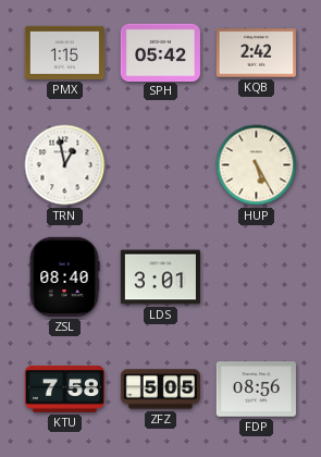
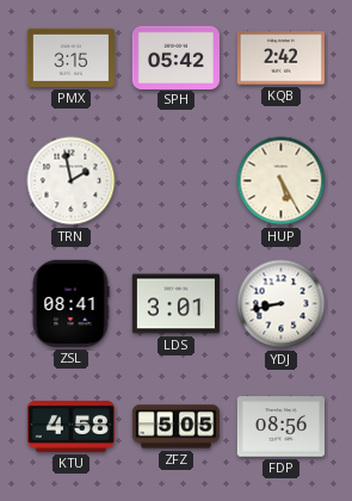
PMX: 1:15 -> 3:15
TRN: 12:58 -> 1:58
ZSL: 08:40 -> 08:41
YDJ: none -> 8:43
KTU: 7:58 -> 4:58
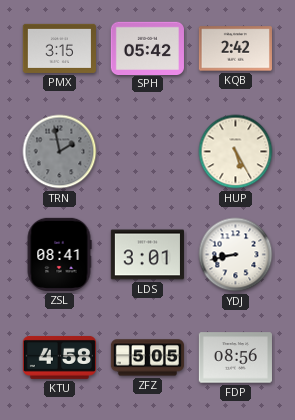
TRN dial: white -> grey
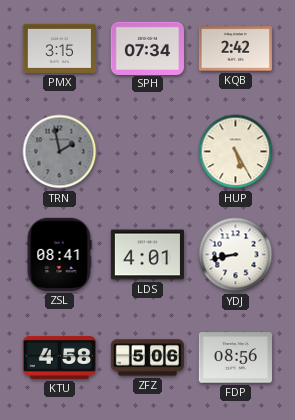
SPH: 05:42 -> 07:34
LDS: 3:01 -> 4:01
ZFZ: 5:05 -> 5:06
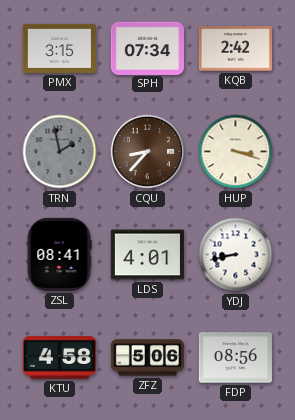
CQU: none -> 8:37
HUP: 5:25 -> 3:18
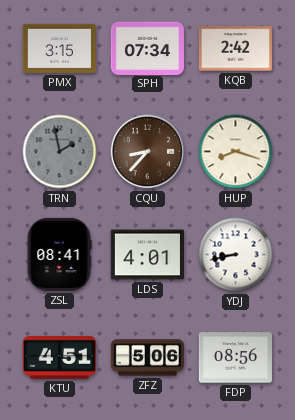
HUP: 3:18 -> 8:18
KTU: 4:58 -> 4:51
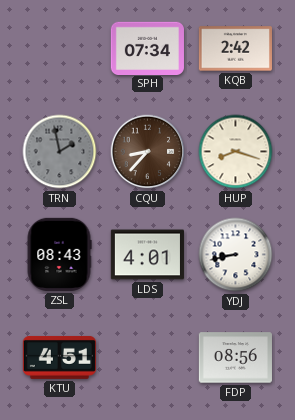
PMX: 3:15 -> none
ZSL: 08:41 -> 08:43
ZFZ: 5:06 -> none
